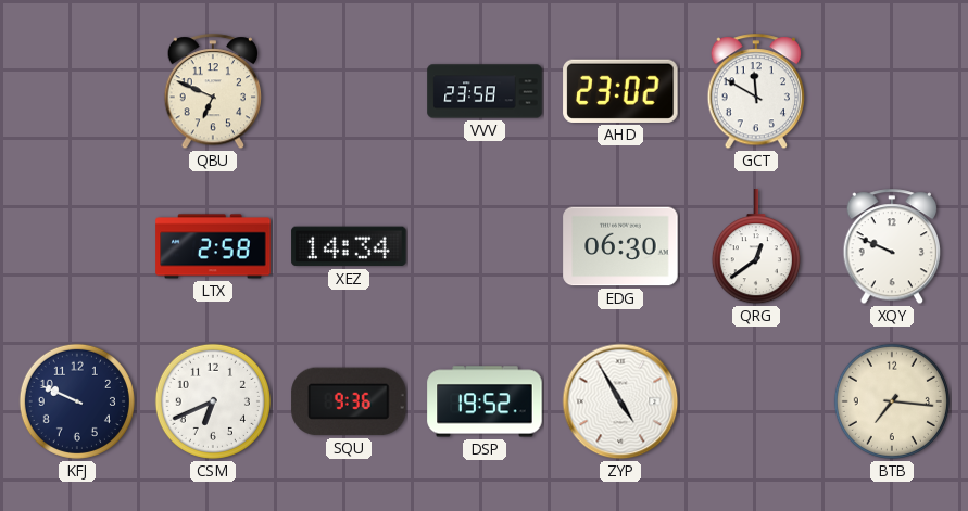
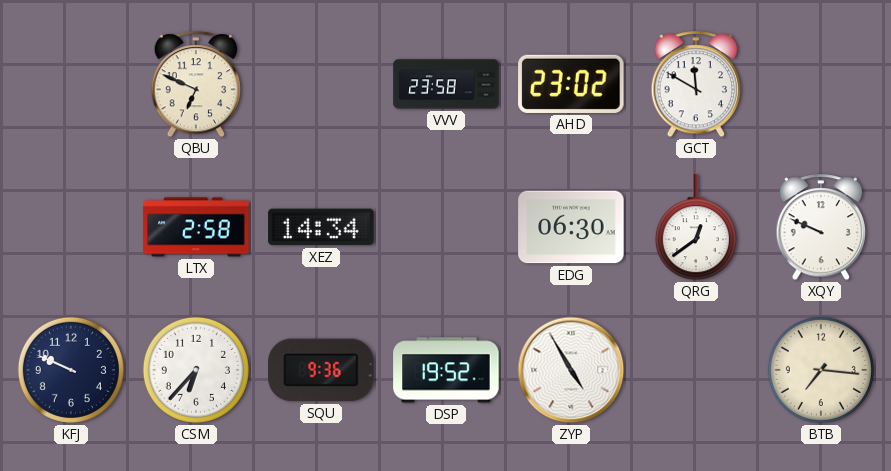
CSM: 6:41 -> 6:37
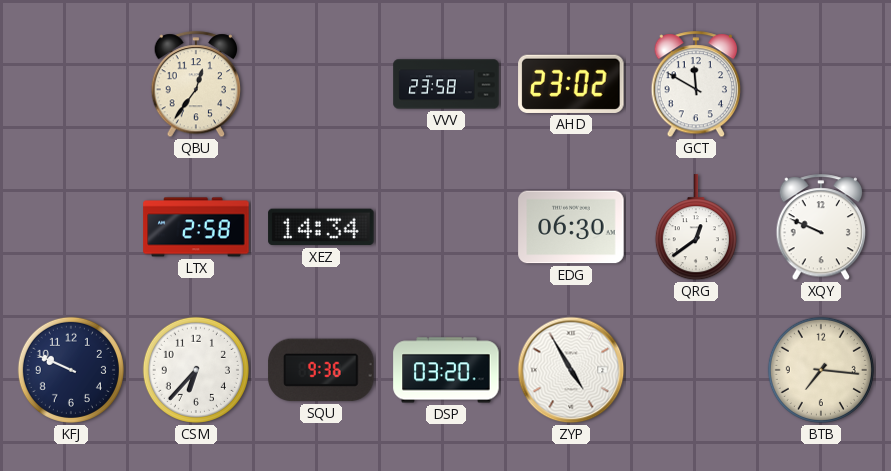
QBU: 6:49 -> 12:36
DSP: 19:52 -> 03:20
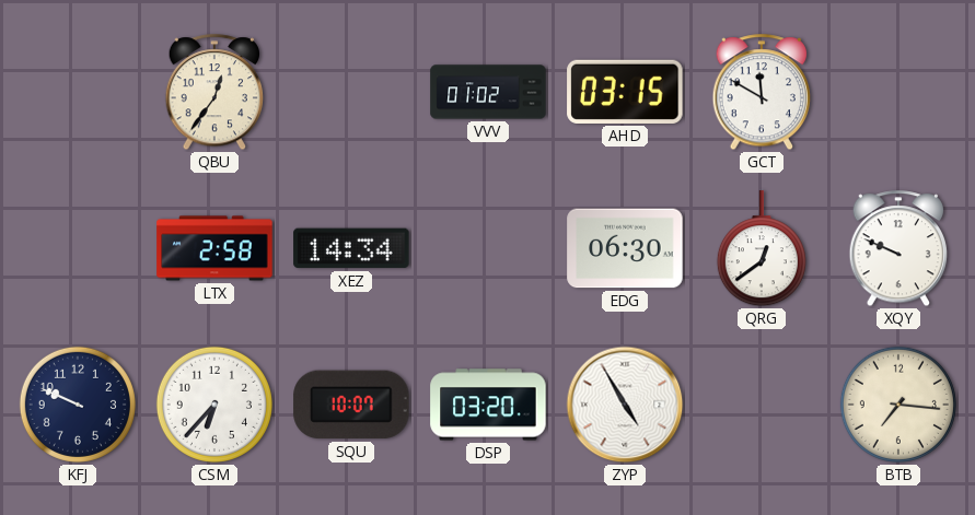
VVV: 23:58 -> 01:02
AHD: 23:02 -> 03:15
SQU: 9:36 -> 10:07
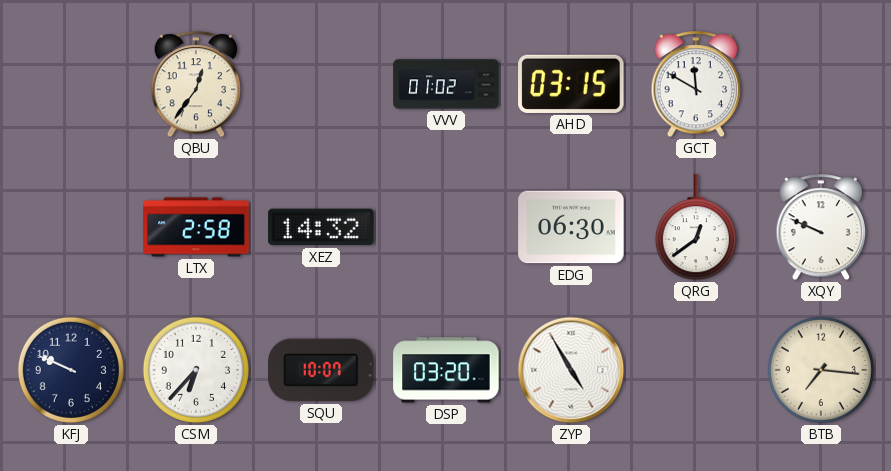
XEZ: 14:34 -> 14:32
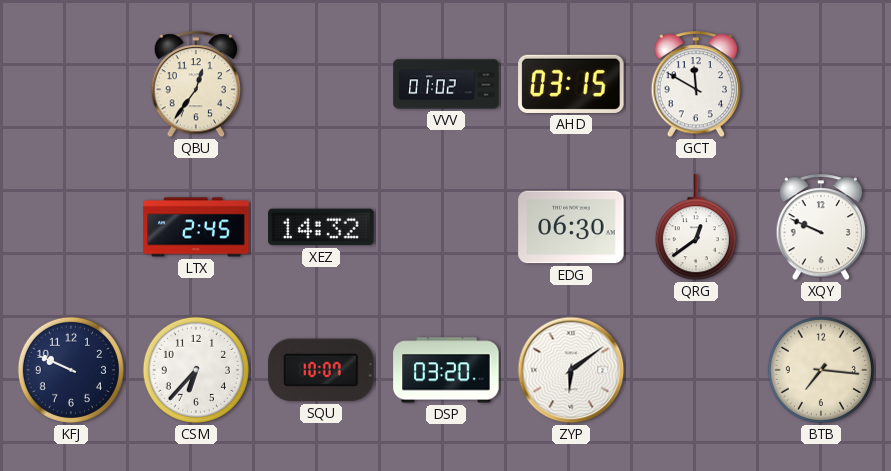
LTX: 2:58 -> 2:45
ZYP: 4:55 -> 6:09
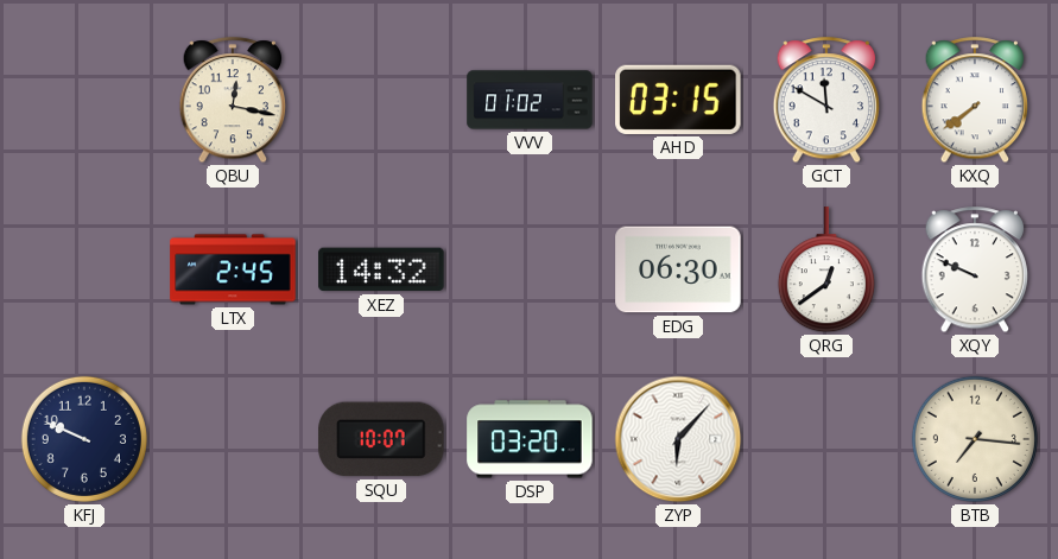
QBU: 12:36 -> 12:17
KXQ: none -> 7:39
CSM: 6:37 -> none
ZYP: 6:09 -> 6:07
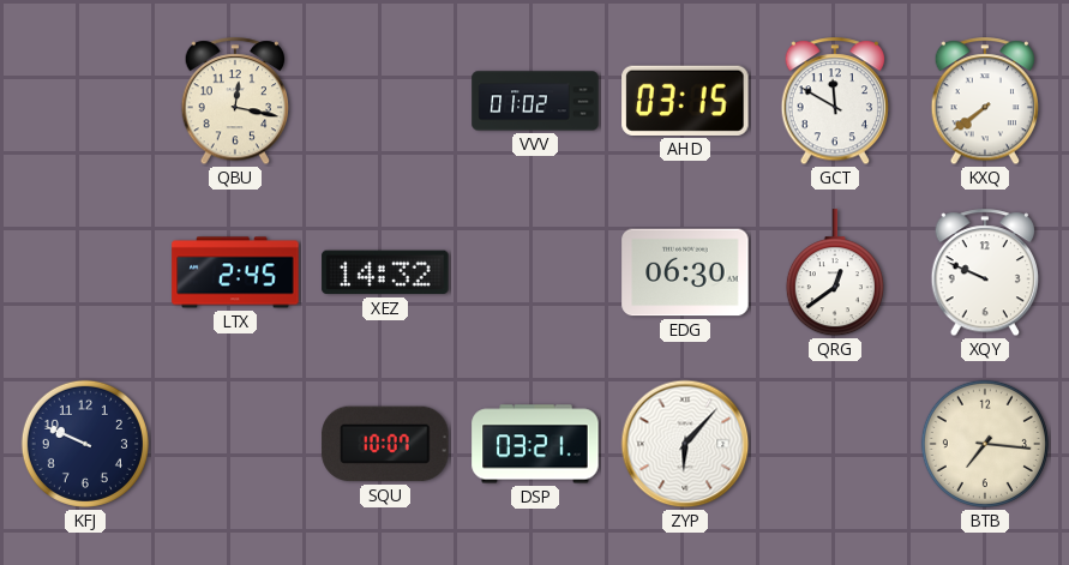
DSP: 03:20 -> 03:21
